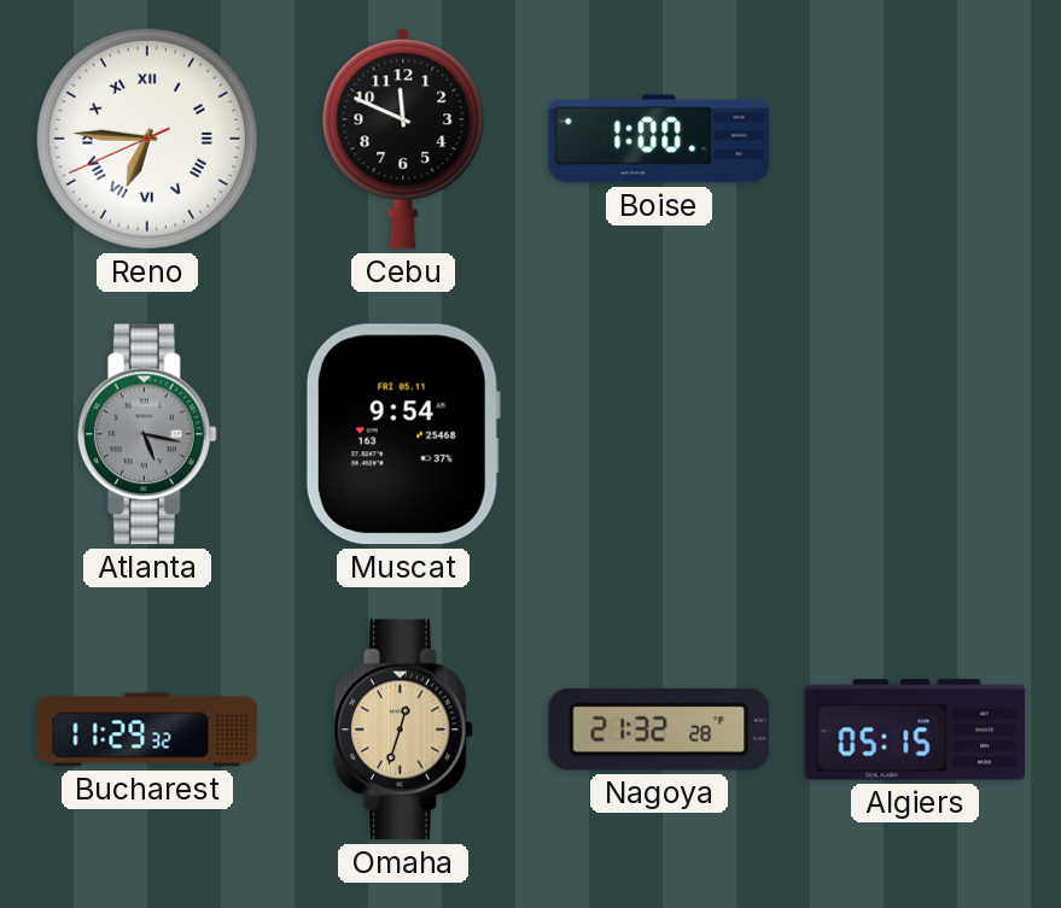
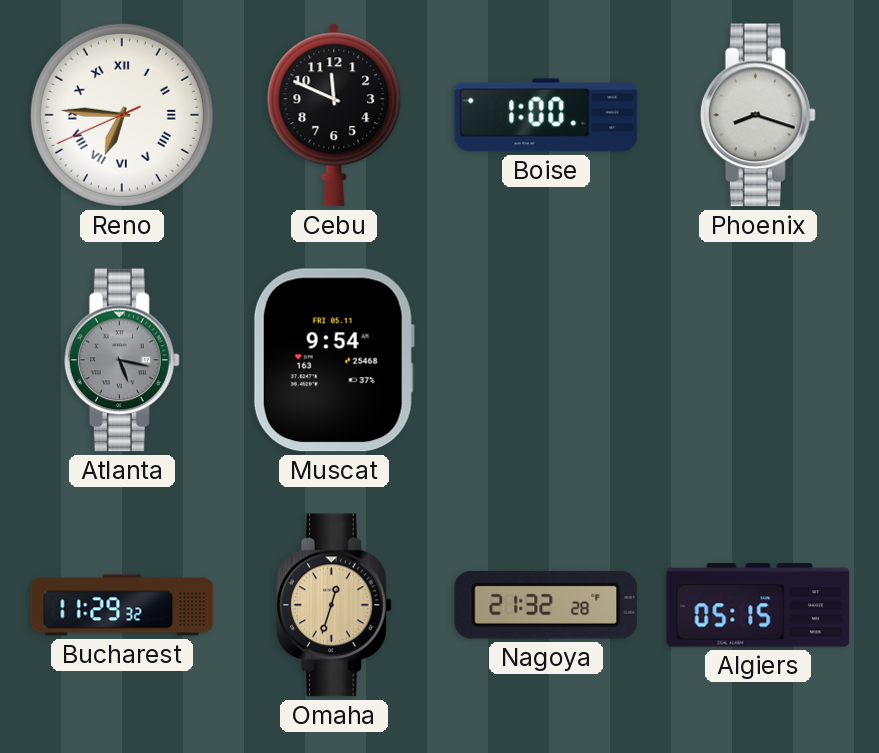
Phoenix: none -> 8:18
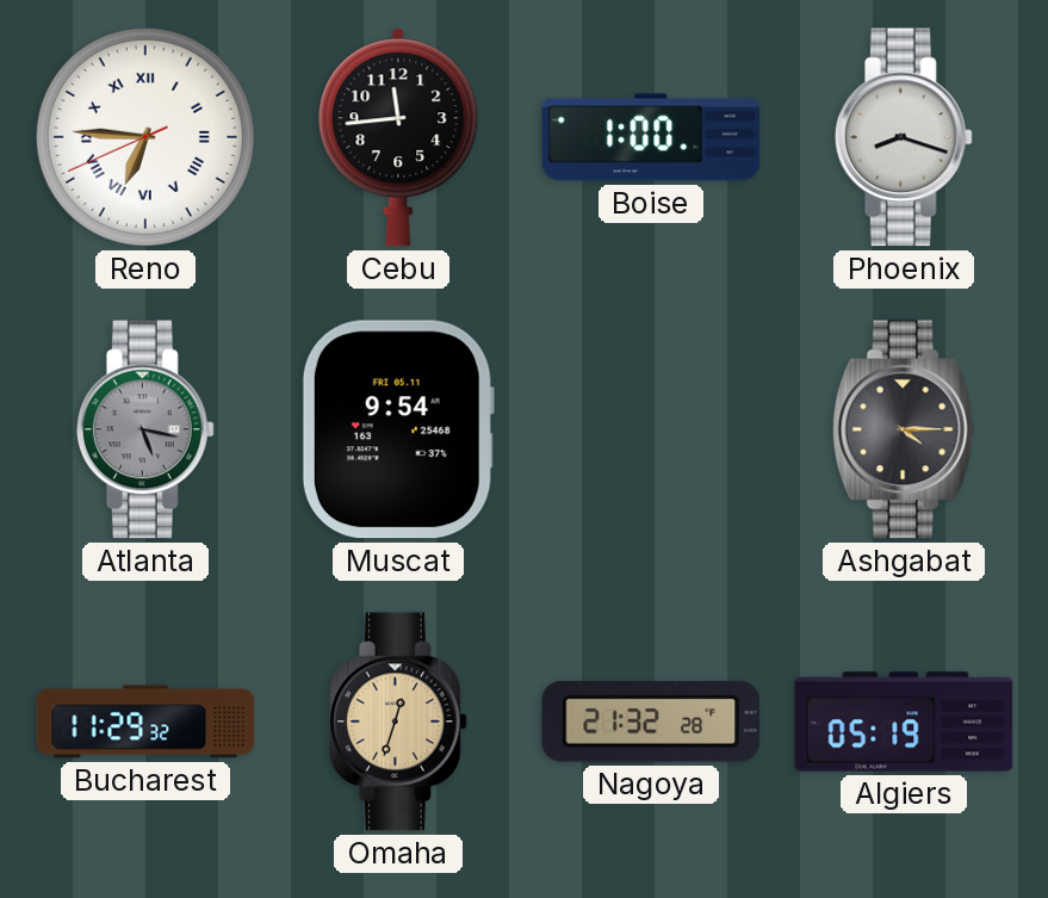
Cebu: 11:49 -> 11:44
Ashgabat: none -> 4:15
Algiers: 05:15 -> 05:19
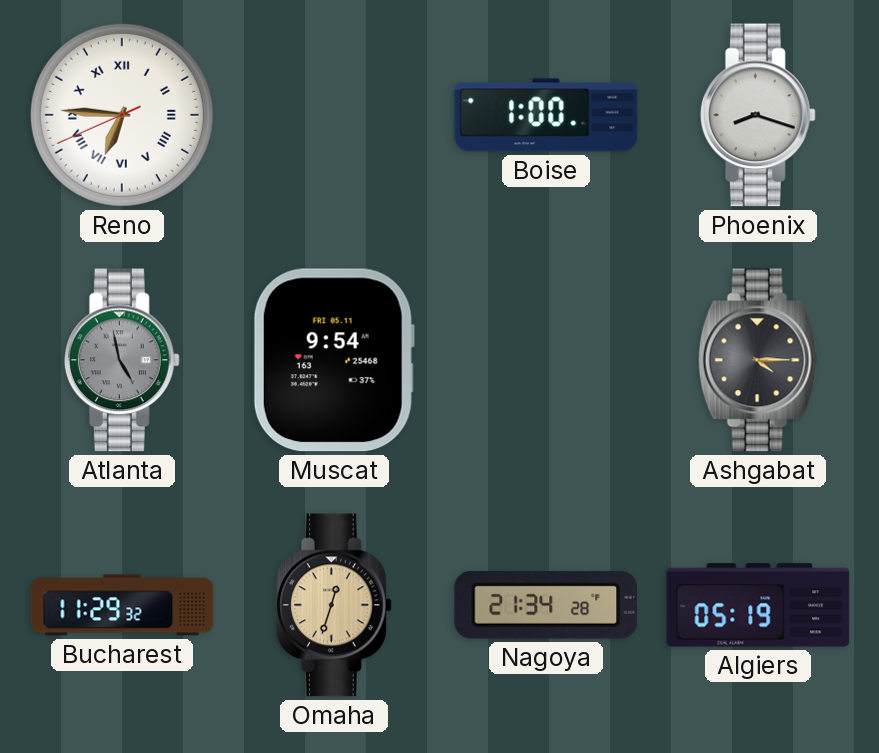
Cebu: 11:44 -> none
Atlanta: 5:17 -> 4:58
Nagoya: 21:32 -> 21:34
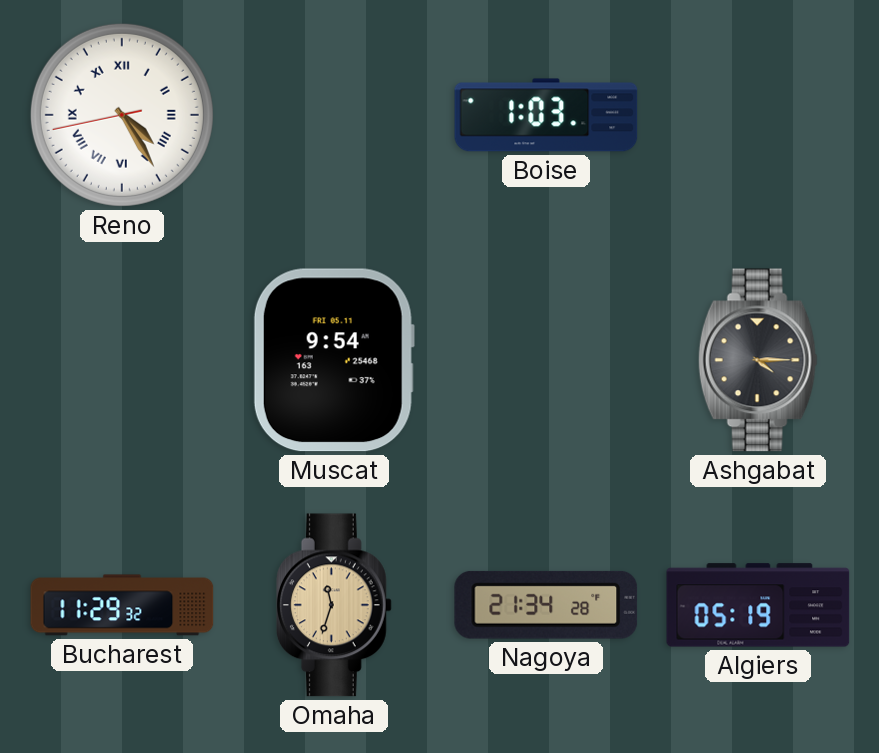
Reno: 6:45 -> 4:24
Boise: 1:00 -> 1:03
Phoenix: 8:18 -> none
Atlanta: 4:58 -> none
Omaha: 12:33 -> 11:33
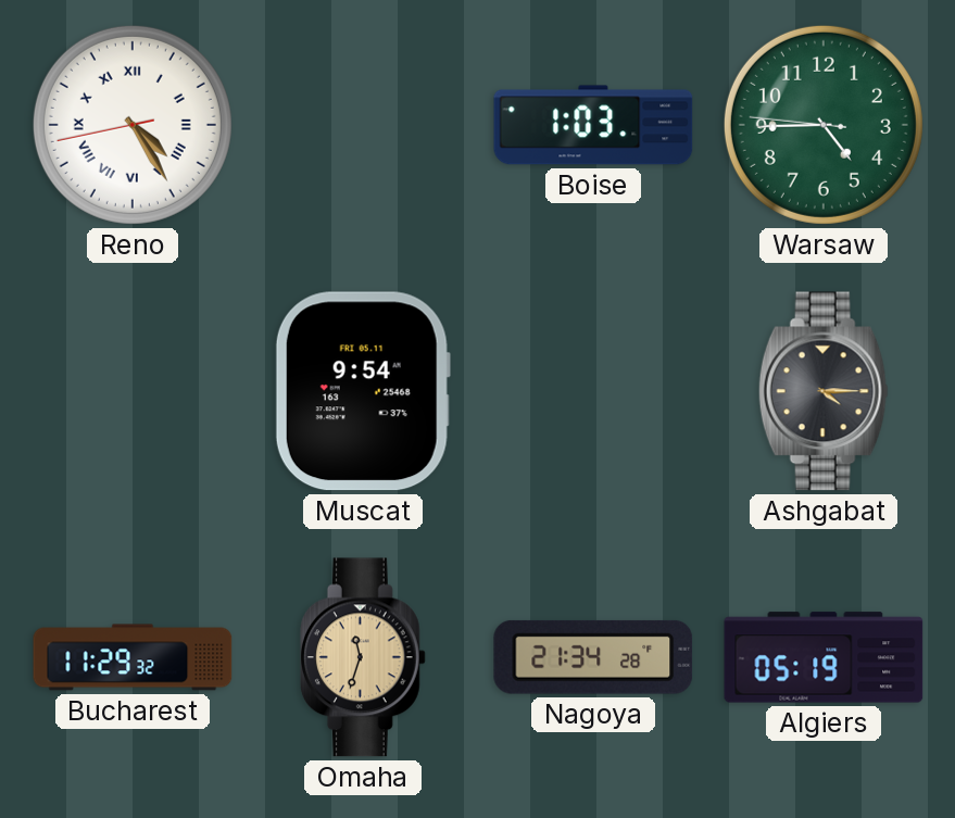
Warsaw: none -> 4:44
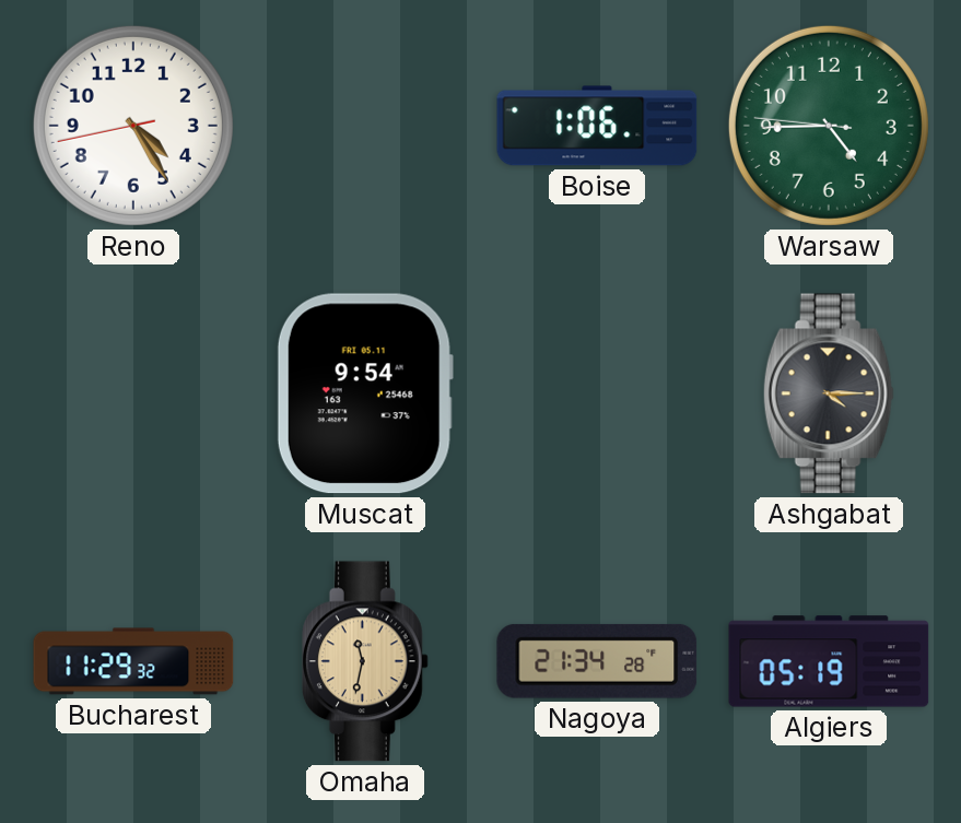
Reno numerals: Roman -> Arabic
Boise: 1:03 -> 1:06
Omaha: 11:33 -> 11:32
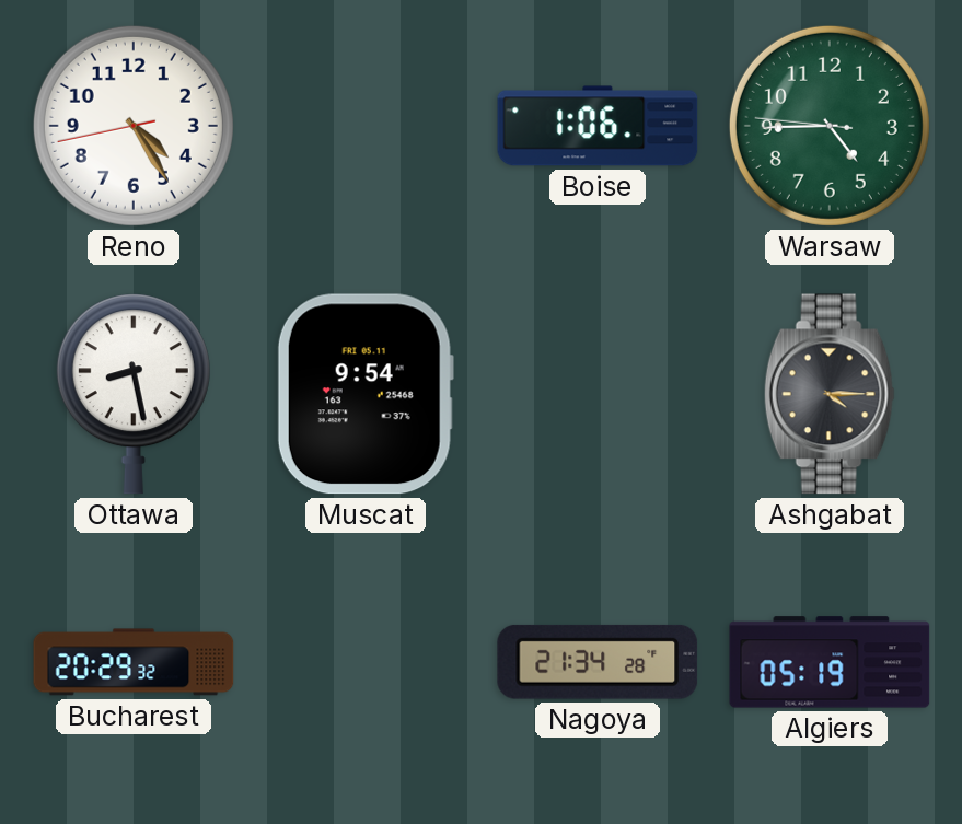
Ottawa: none -> 8:28
Bucharest: 11:29 -> 20:29
Omaha: 11:32 -> none
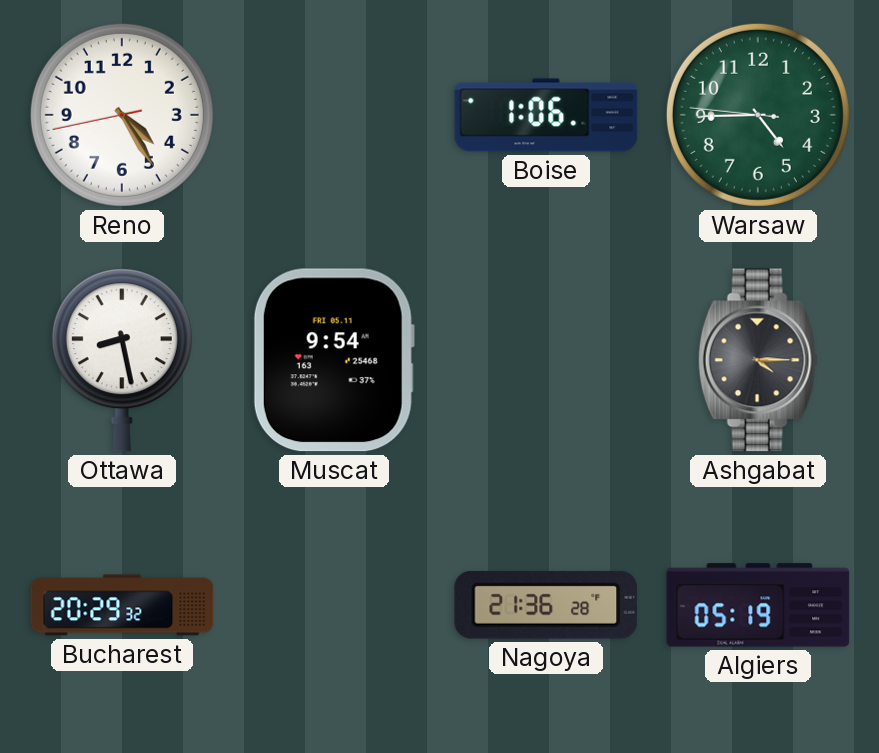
Nagoya: 21:34 -> 21:36
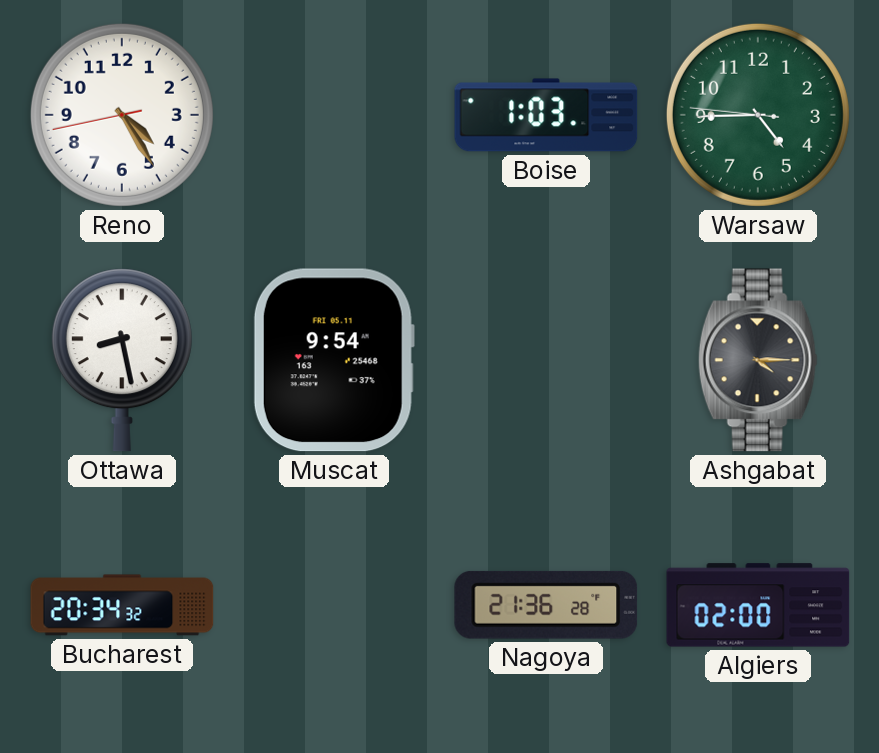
Boise: 1:06 -> 1:03
Bucharest: 20:29 -> 20:34
Algiers: 05:19 -> 02:00
